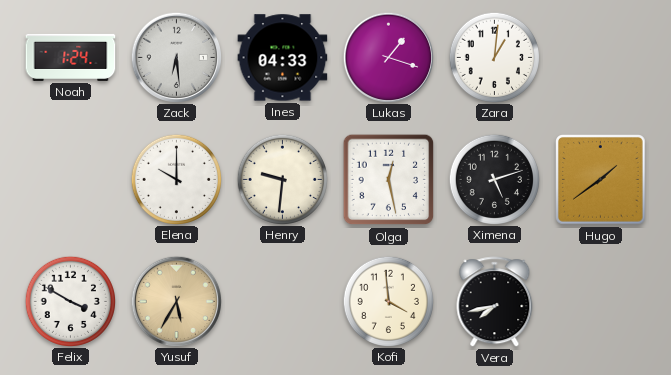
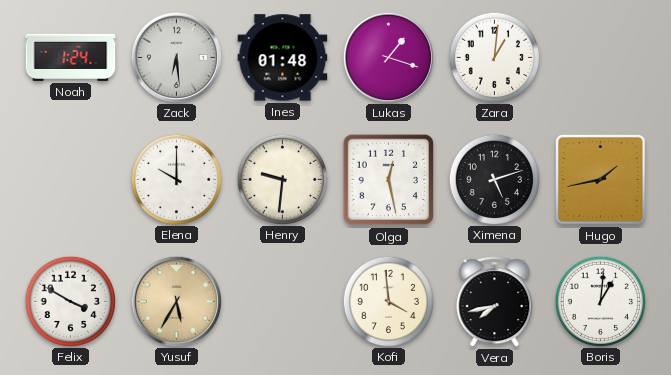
Ines: 04:33 -> 01:48
Hugo: 1:39 -> 1:43
Boris: none -> 1:01
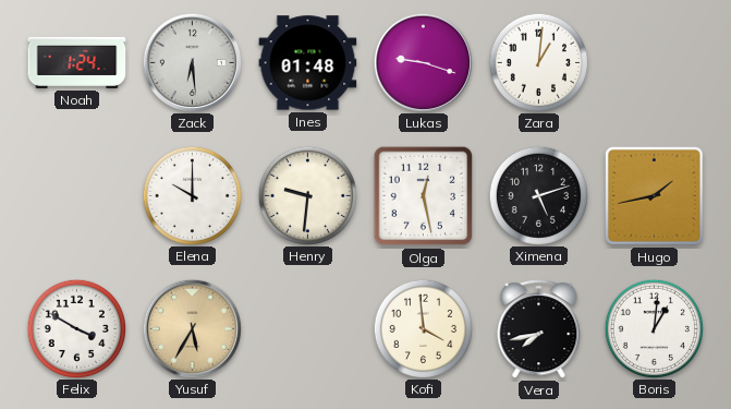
Lukas: 1:18 -> 9:18
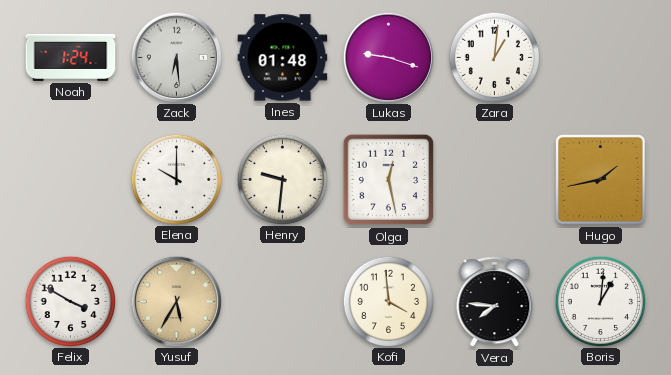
Ximena: 5:12 -> none
Vera: 7:43 -> 7:46
